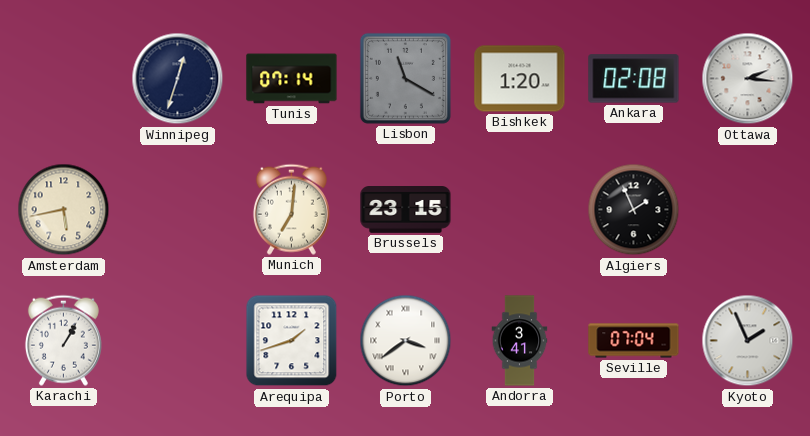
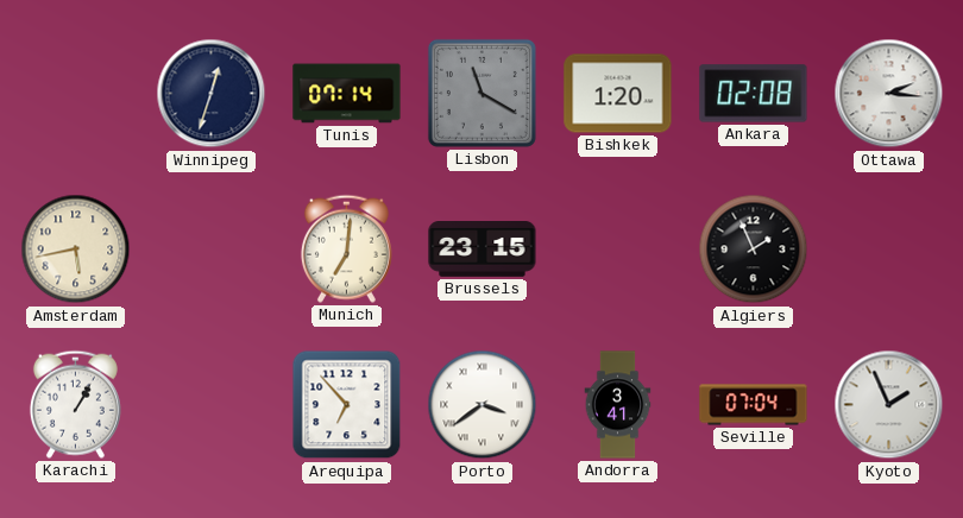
Arequipa: 1:42 -> 6:53
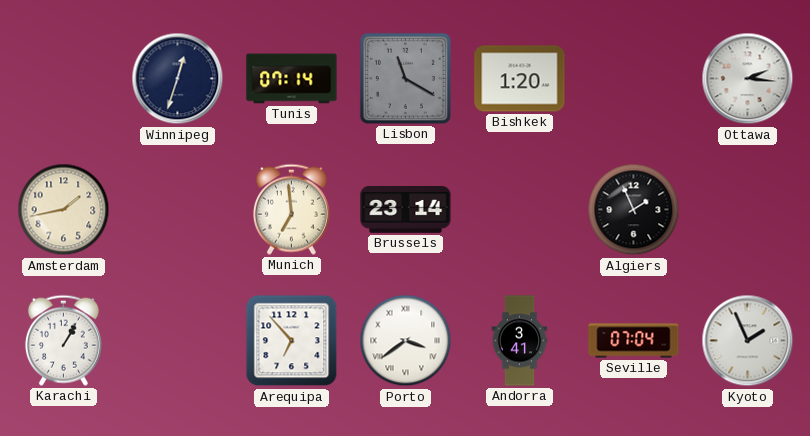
Ankara: 02:08 -> none
Amsterdam: 5:43 -> 1:43
Munich: 7:01 -> 6:59
Brussels: 23:15 -> 23:14
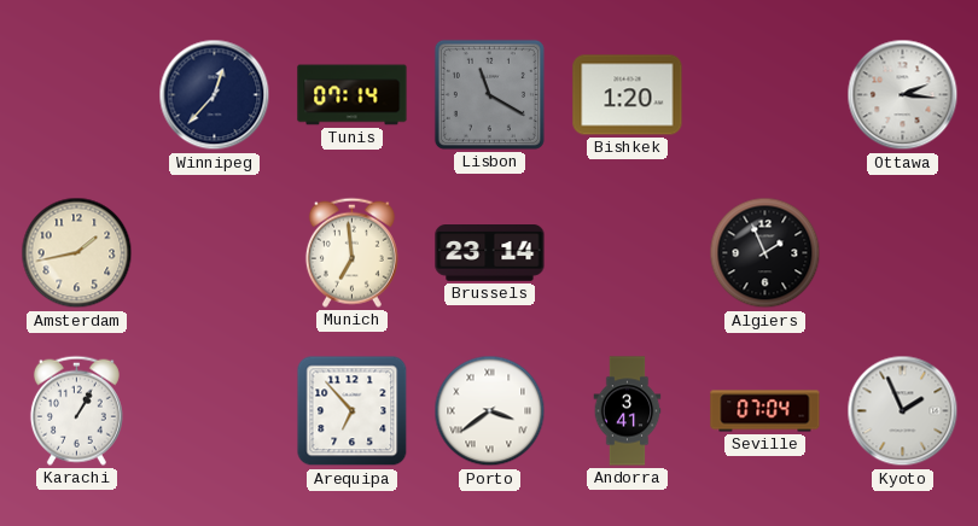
Winnipeg: 12:33 -> 12:37
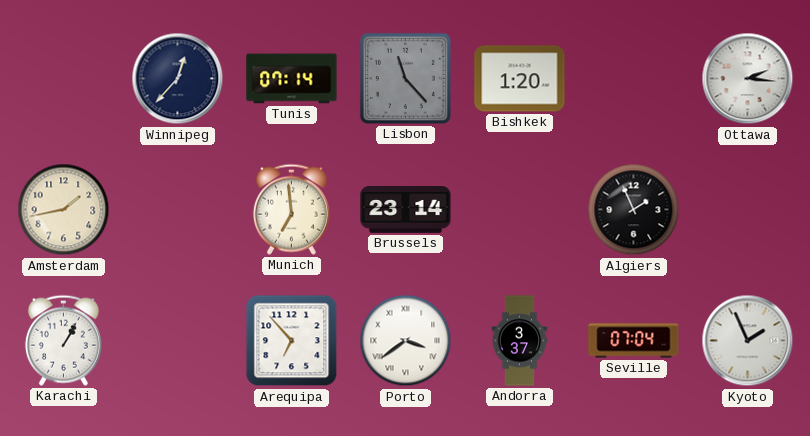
Lisbon: 11:20 -> 11:23
Andorra: 3:41 -> 3:37
